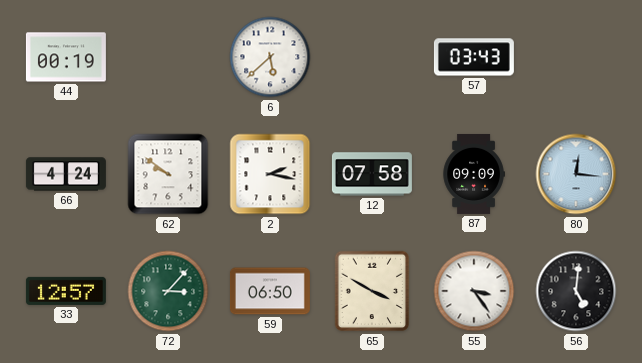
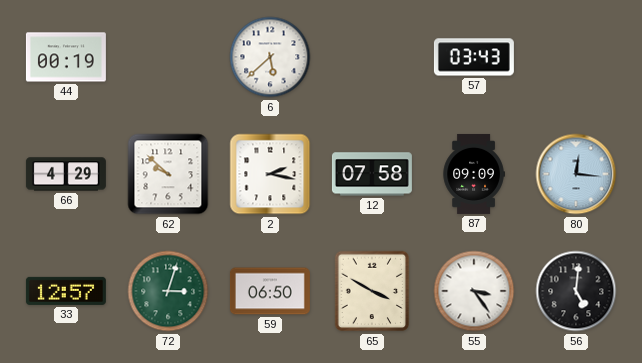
66: 4:24 -> 4:29
62: 9:51 -> 9:52
72: 3:07 -> 3:03
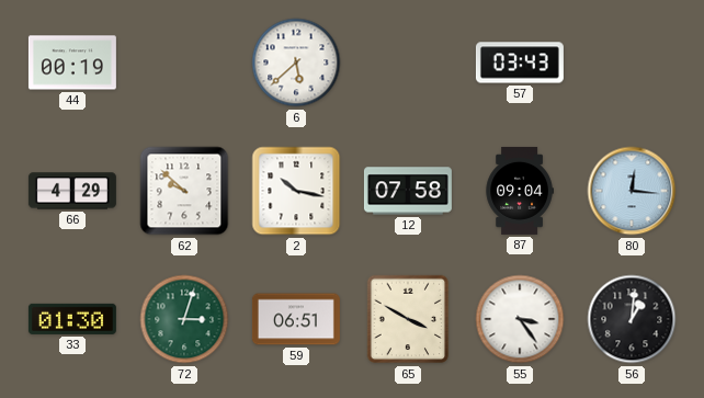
2: 2:17 -> 10:17
87: 09:09 -> 09:04
33: 12:57 -> 01:30
59: 06:50 -> 06:51
56: 5:01 -> 1:01
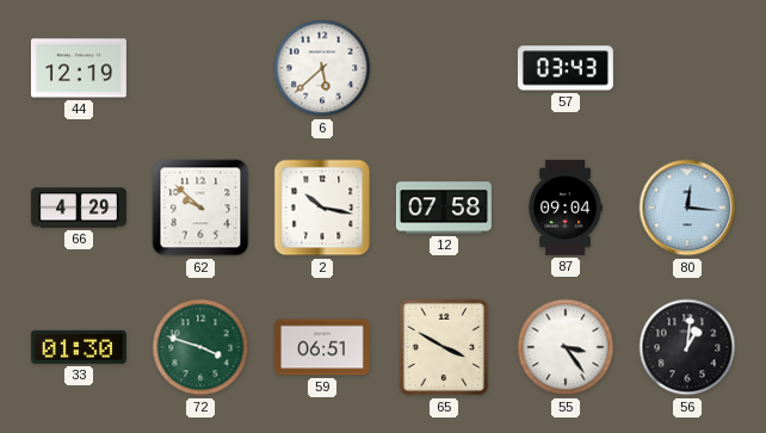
44: 00:19 -> 12:19
72: 3:03 -> 3:48
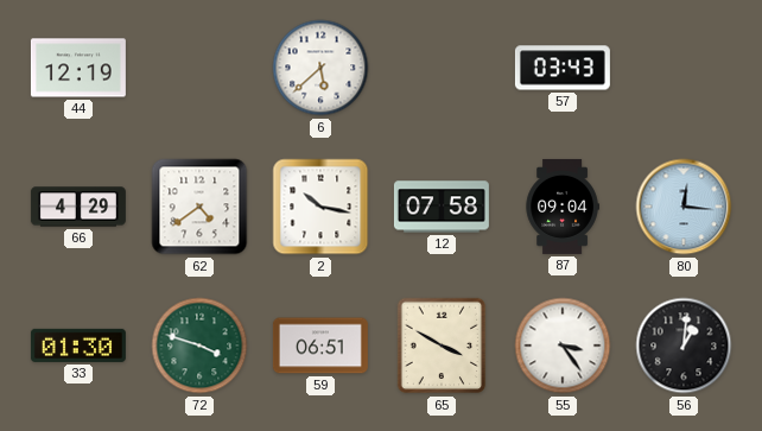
62: 9:52 -> 4:39
